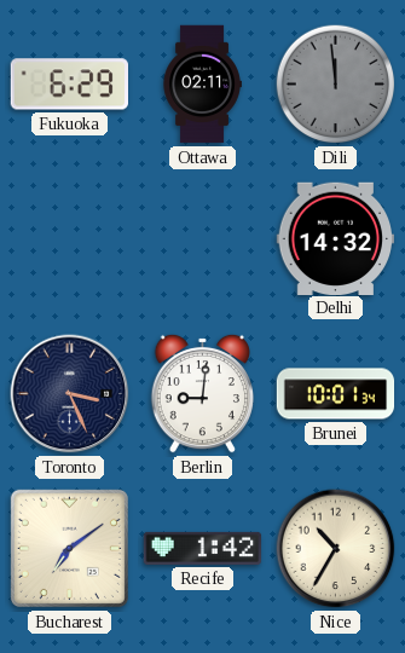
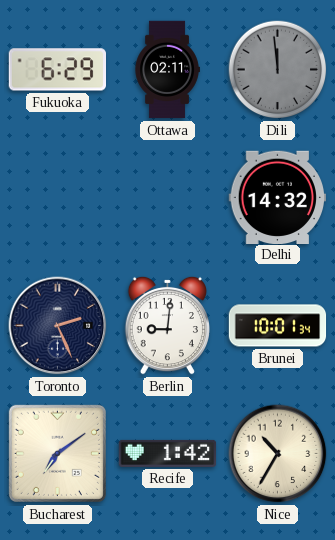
Toronto: 3:26 -> 2:26
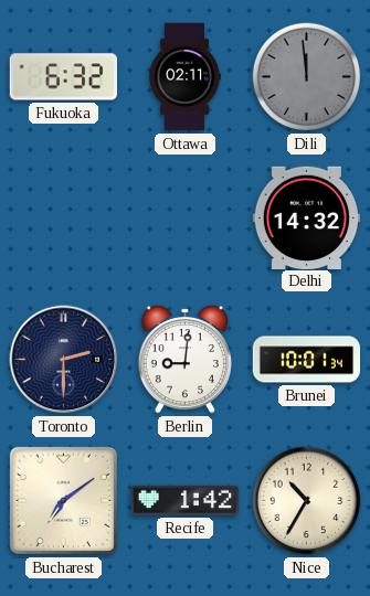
Fukuoka: 6:29 -> 6:32
Toronto: 2:26 -> 2:30
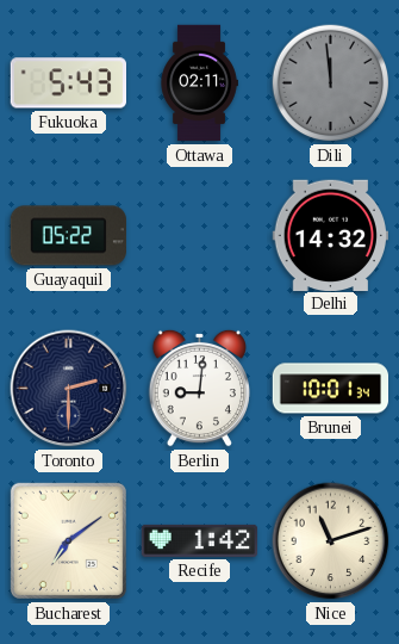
Fukuoka: 6:32 -> 5:43
Guayaquil: none -> 05:22
Nice: 10:35 -> 11:12
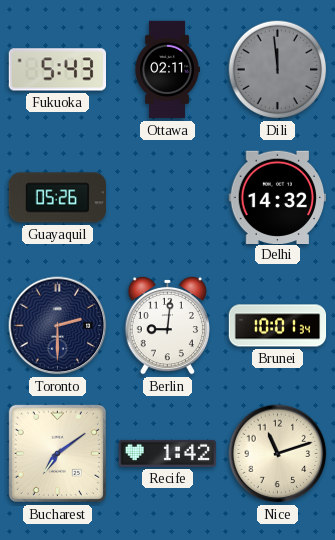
Guayaquil: 05:22 -> 05:26
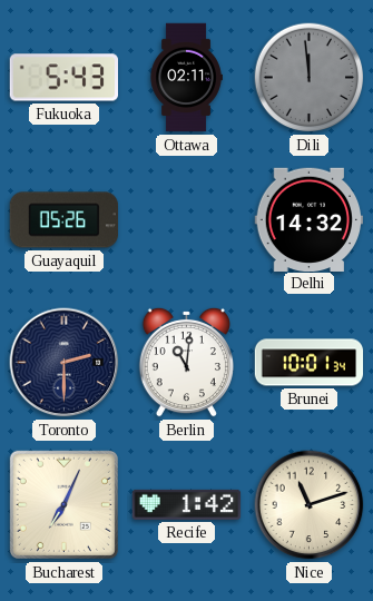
Berlin: 9:01 -> 11:01
Bucharest: 7:09 -> 7:04
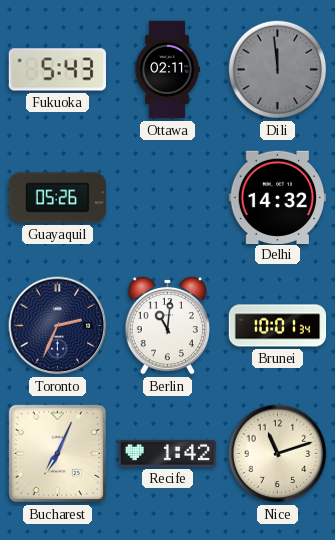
Toronto: 2:30 -> 2:34
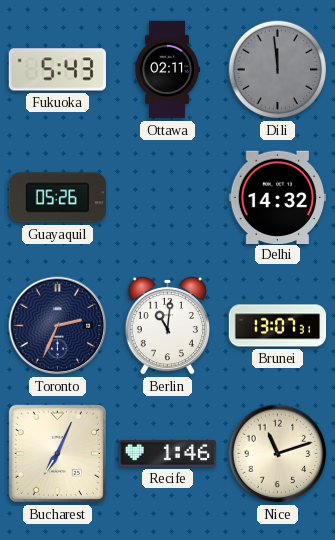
Brunei: 10:01 -> 13:07
Recife: 1:42 -> 1:46
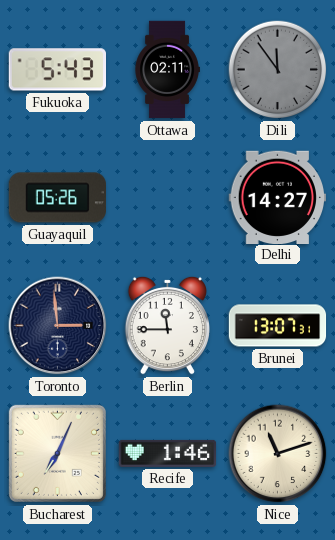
Dili: 11:59 -> 11:54
Delhi: 14:32 -> 14:27
Toronto: 2:34 -> 2:59
Berlin: 11:01 -> 11:45
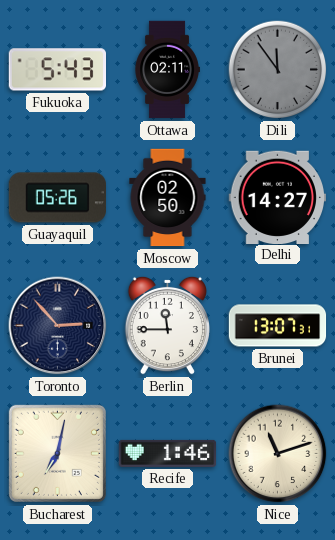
Moscow: none -> 02:50
Toronto: 2:59 -> 2:53
Bucharest: 7:04 -> 7:02
